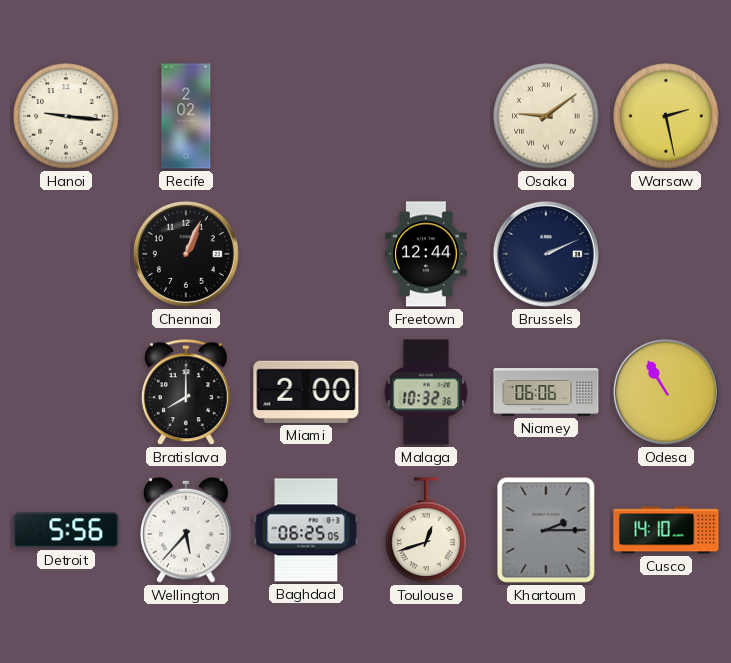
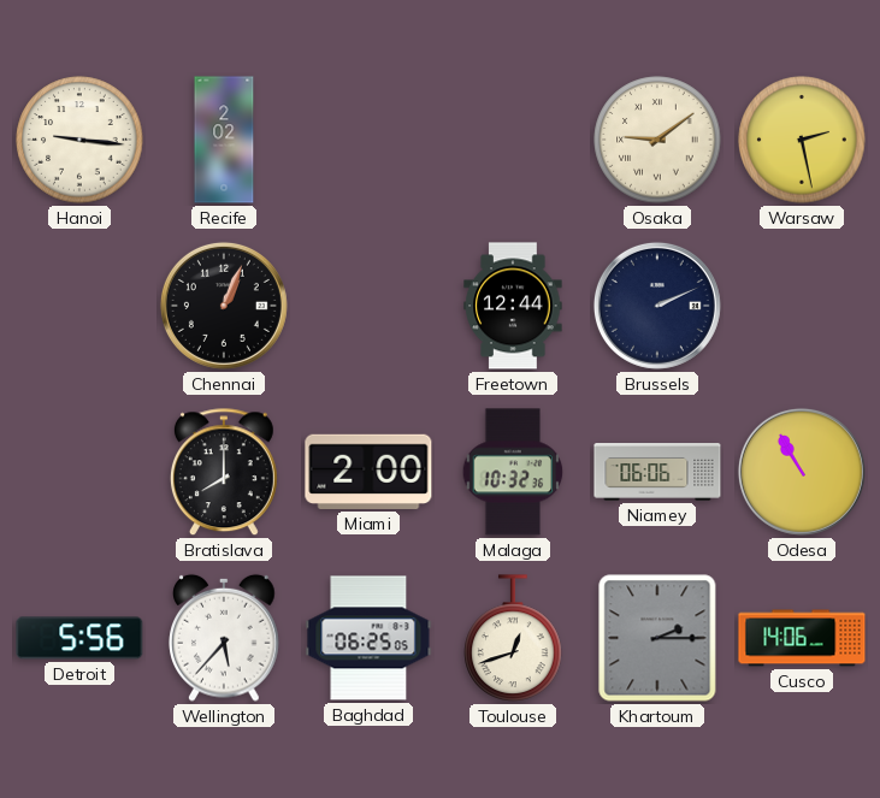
Cusco: 14:10 -> 14:06
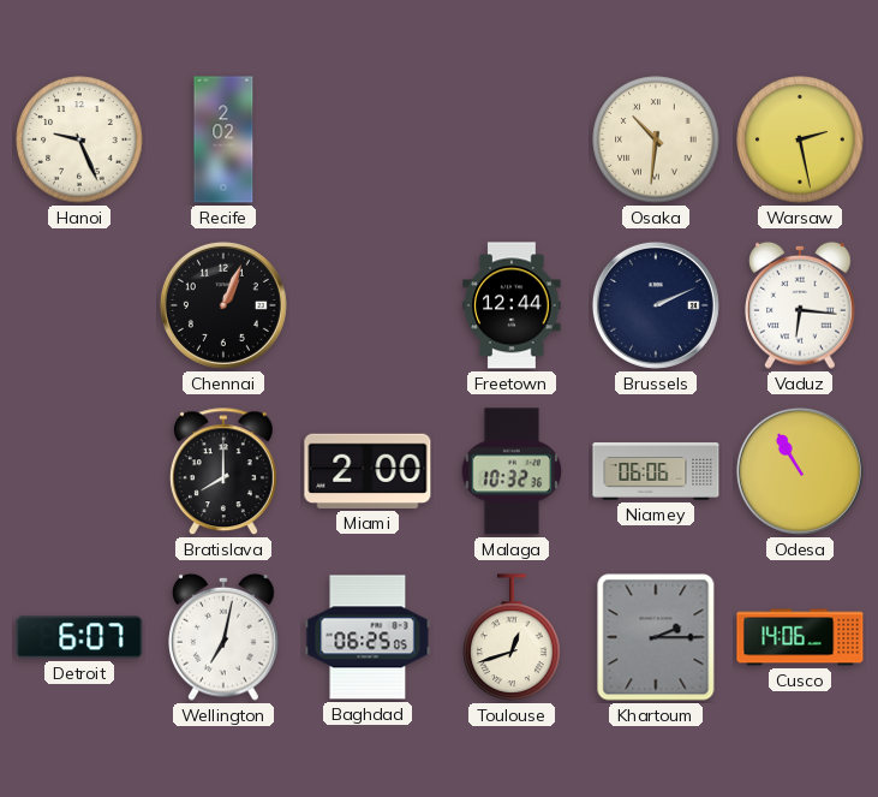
Hanoi: 9:16 -> 9:26
Osaka: 9:09 -> 10:31
Vaduz: none -> 6:16
Detroit: 5:56 -> 6:07
Wellington: 5:37 -> 7:02
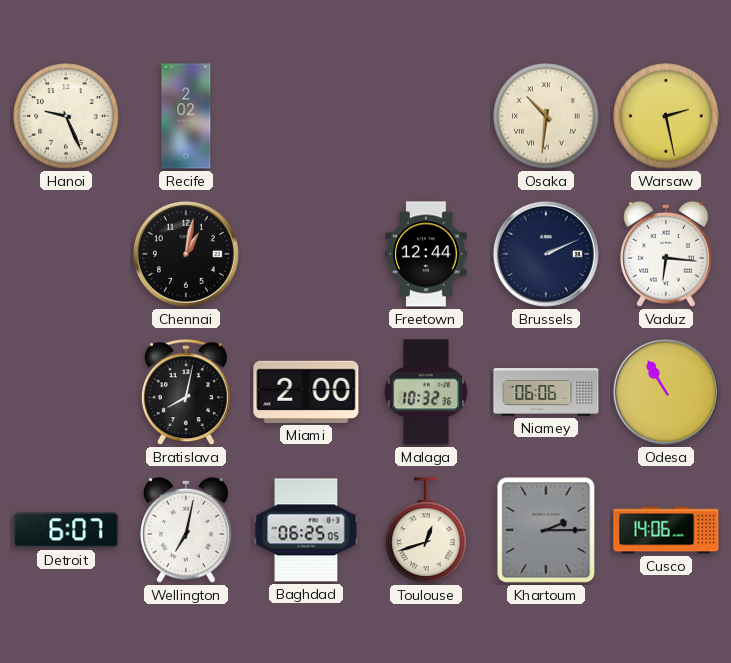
Chennai: 1:04 -> 1:02
Bratislava: 8:00 -> 8:02
